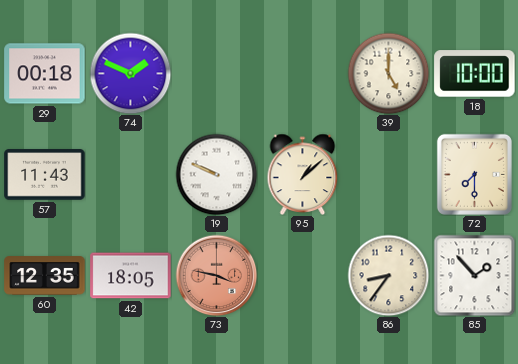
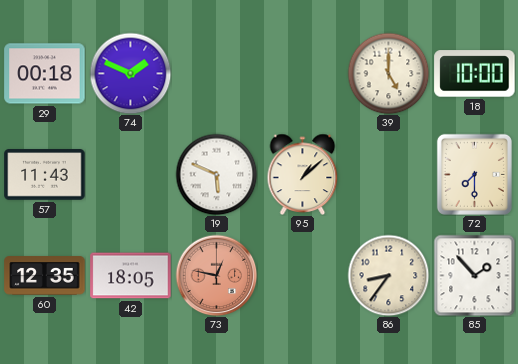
19: 9:49 -> 5:49
73: 3:47 -> 12:47
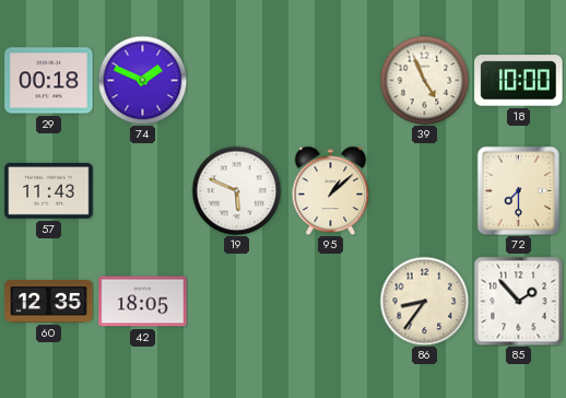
39: 5:00 -> 4:56
73: 12:47 -> none
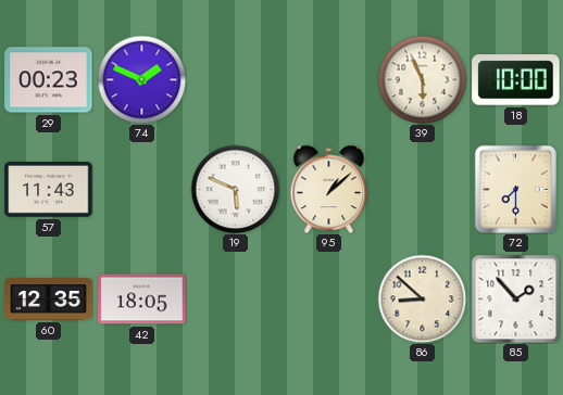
29: 00:18 -> 00:23
39: 4:56 -> 5:56
86: 8:36 -> 8:52
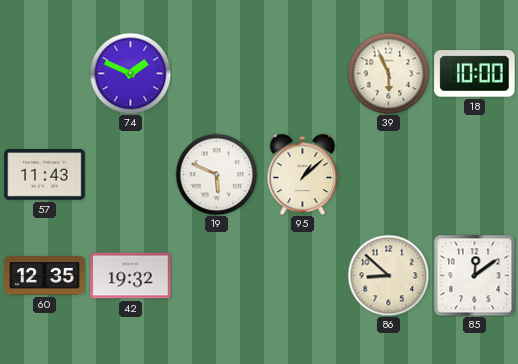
29: 00:23 -> none
72: 7:30 -> none
42: 18:05 -> 19:32
85: 1:53 -> 12:09
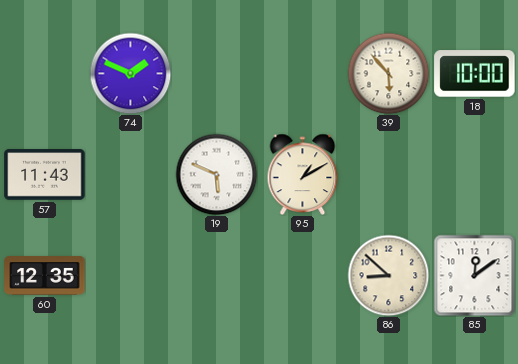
39: 5:56 -> 5:53
95: 1:08 -> 1:10
42: 19:32 -> none
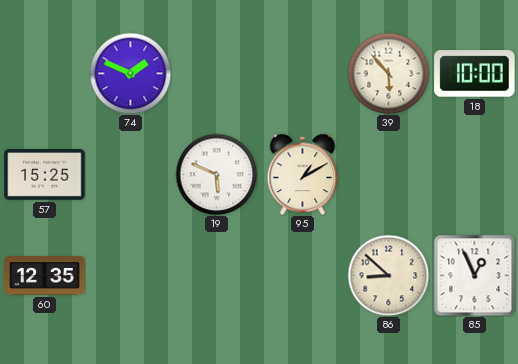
57: 11:43 -> 15:25
85: 12:09 -> 12:56
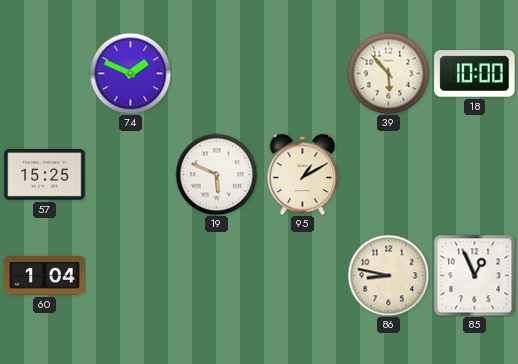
60: 12:35 -> 1:04
86: 8:52 -> 8:47
